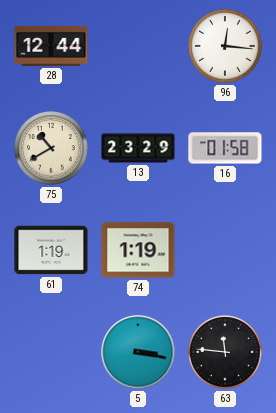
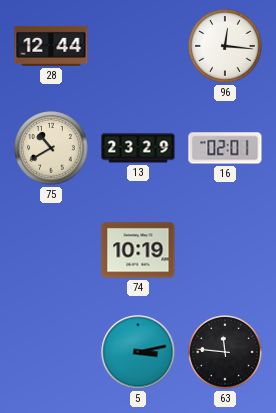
16: 01:58 -> 02:01
61: 1:19 -> none
74: 1:19 -> 10:19
5: 3:17 -> 3:13
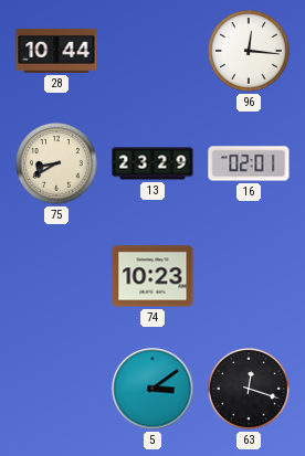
28: 12:44 -> 10:44
75: 10:40 -> 8:40
74: 10:19 -> 10:23
5: 3:13 -> 3:09
63: 11:46 -> 12:18
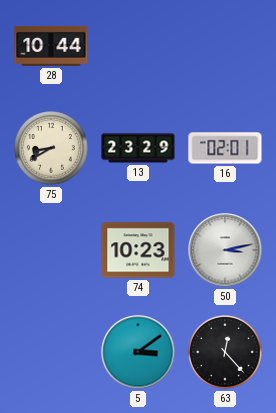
96: 12:16 -> none
50: none -> 3:13
63: 12:18 -> 12:23
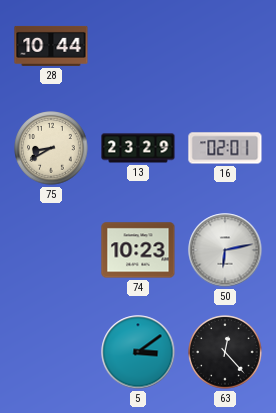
50: 3:13 -> 6:13
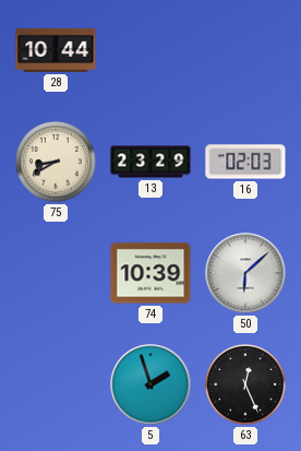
16: 02:01 -> 02:03
74: 10:23 -> 10:39
50: 6:13 -> 6:08
5: 3:09 -> 1:57
63: 12:23 -> 12:26
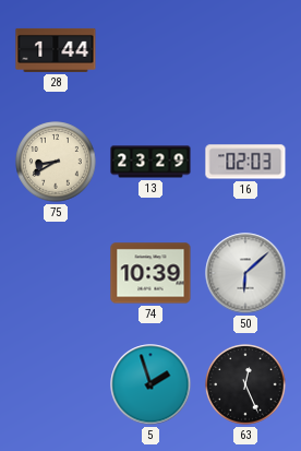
28: 10:44 -> 1:44
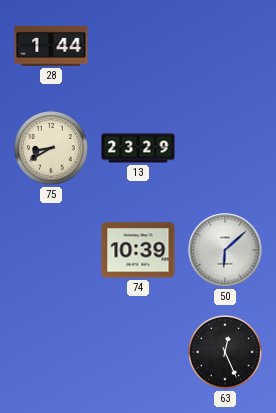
16: 02:03 -> none
5: 1:57 -> none
